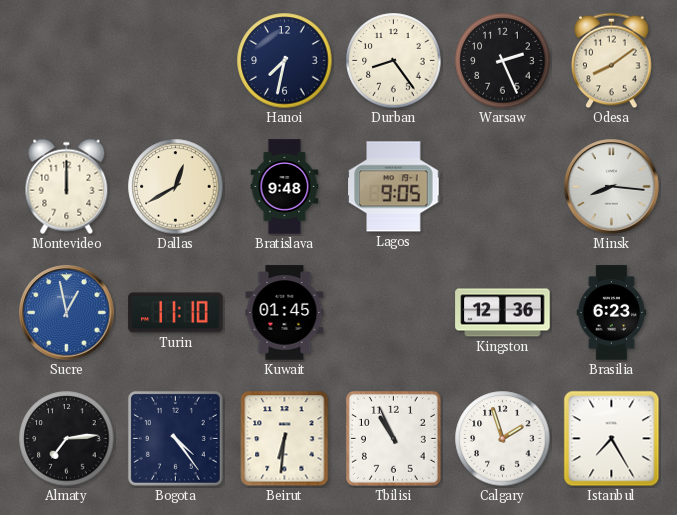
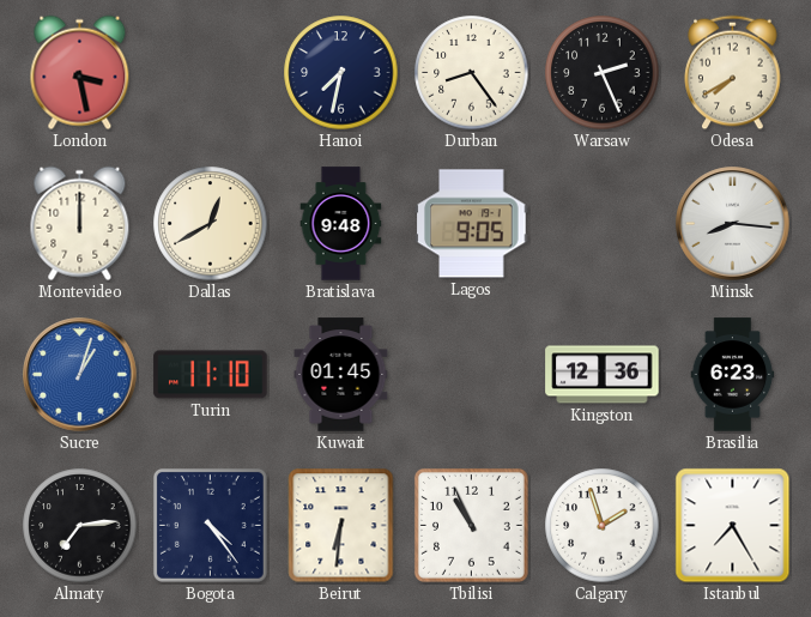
London: none -> 3:28
Odesa: 8:09 -> 7:40
Sucre: 12:58 -> 1:03
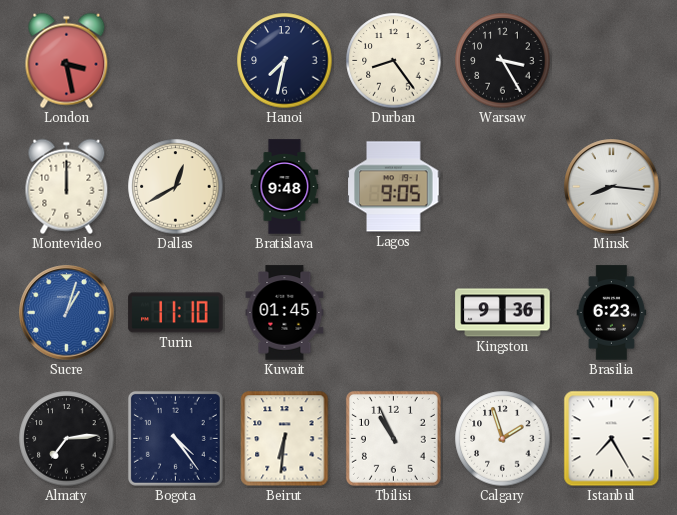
Warsaw: 2:26 -> 3:25
Odesa: 7:40 -> none
Kingston: 12:36 -> 9:36
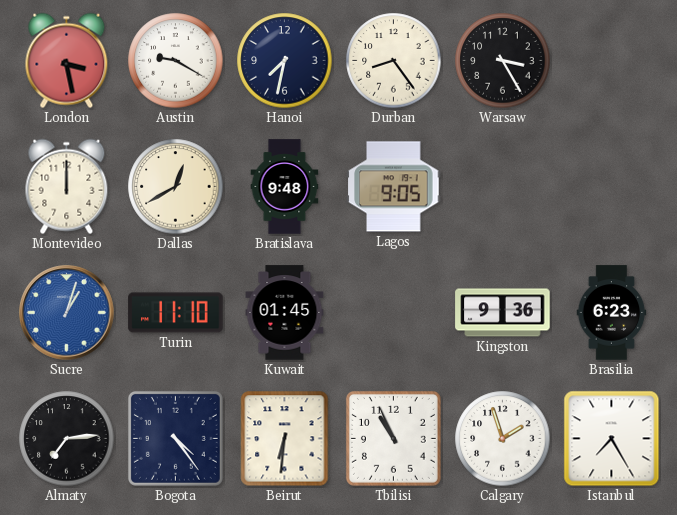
Austin: none -> 9:20
Minsk: 8:16 -> none
